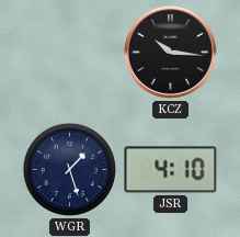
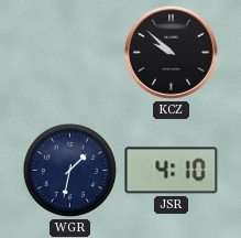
KCZ: 10:16 -> 9:52
WGR: 1:27 -> 1:32
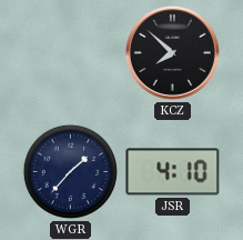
KCZ: 9:52 -> 7:52
WGR: 1:32 -> 1:37
